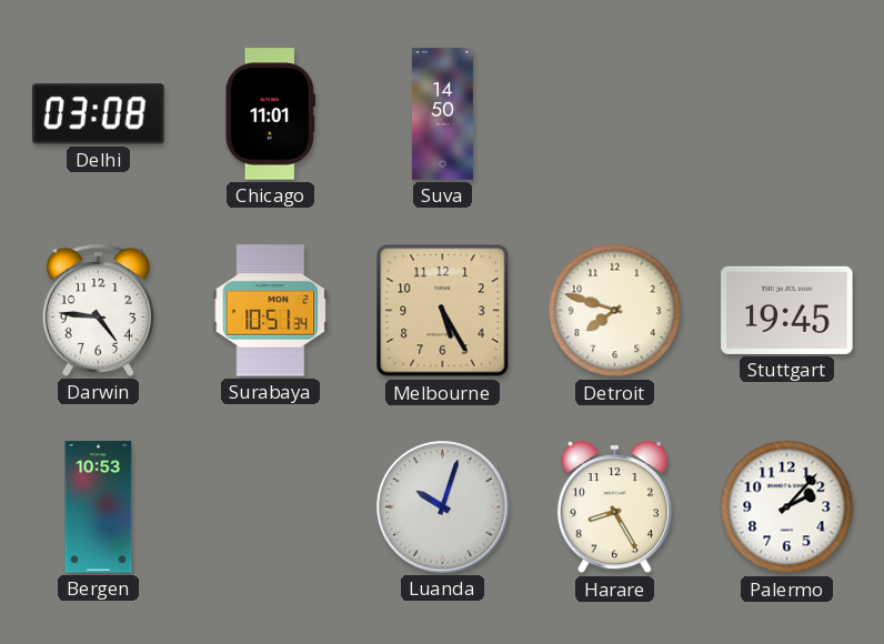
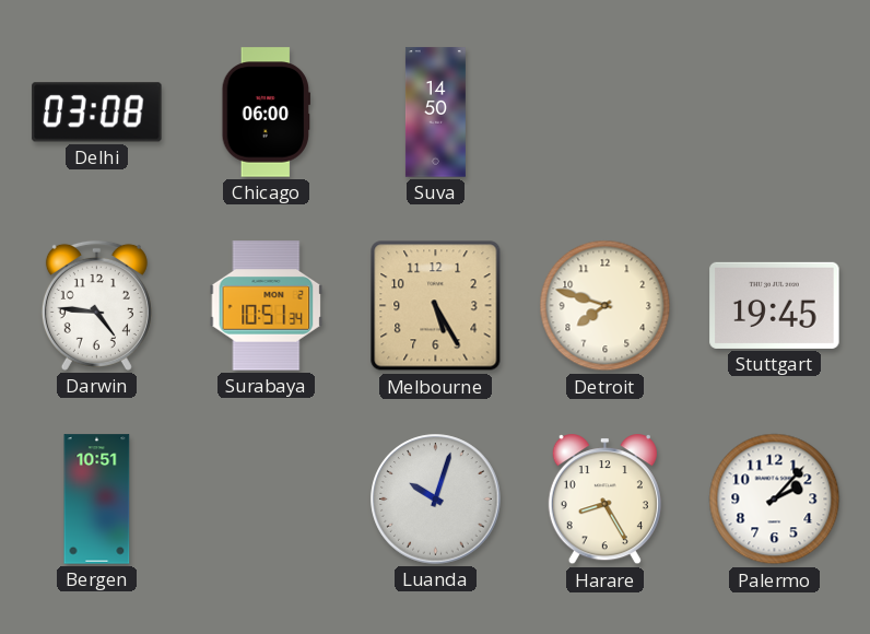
Chicago: 11:01 -> 06:00
Bergen: 10:53 -> 10:51
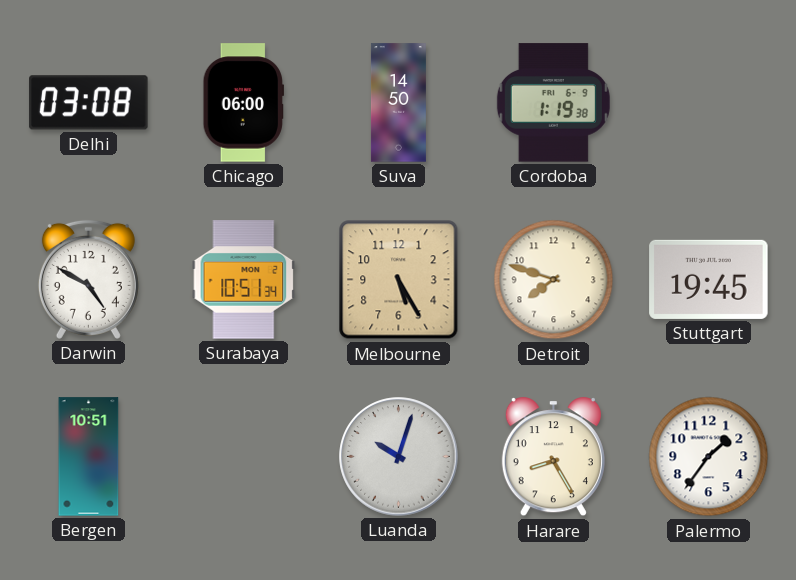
Cordoba: none -> 1:19
Darwin: 4:46 -> 4:50
Palermo: 2:07 -> 1:36
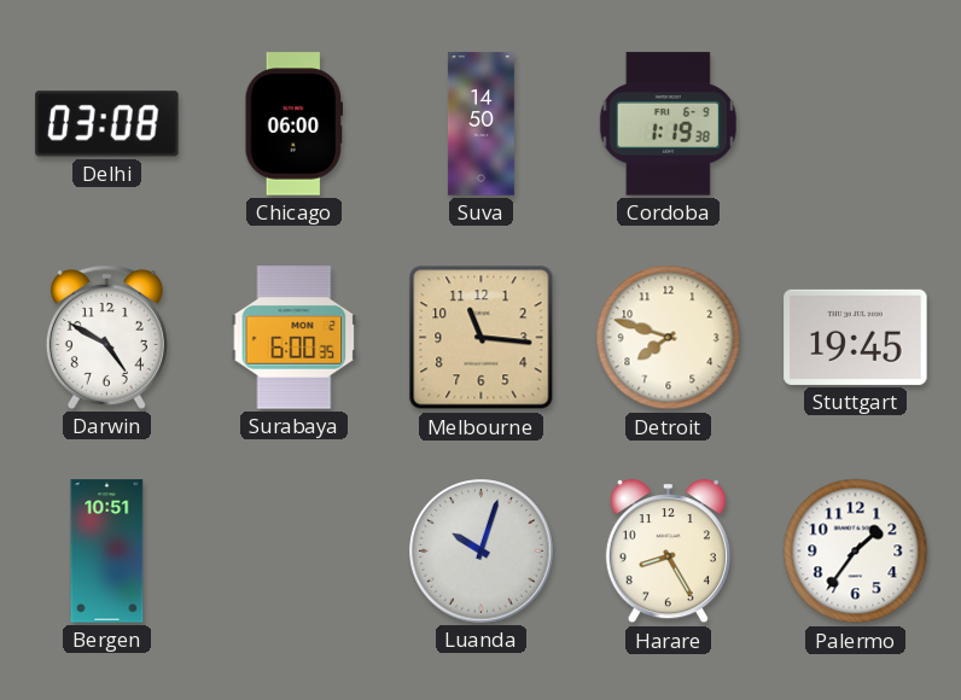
Surabaya: 10:51 -> 6:00
Melbourne: 5:25 -> 11:16
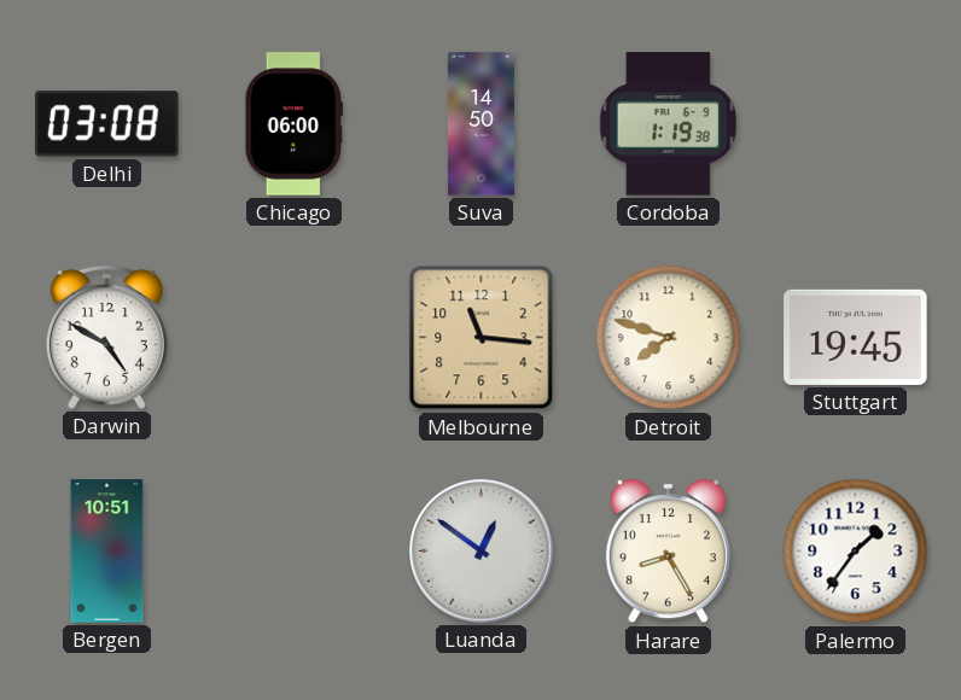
Surabaya: 6:00 -> none
Luanda: 10:03 -> 12:51
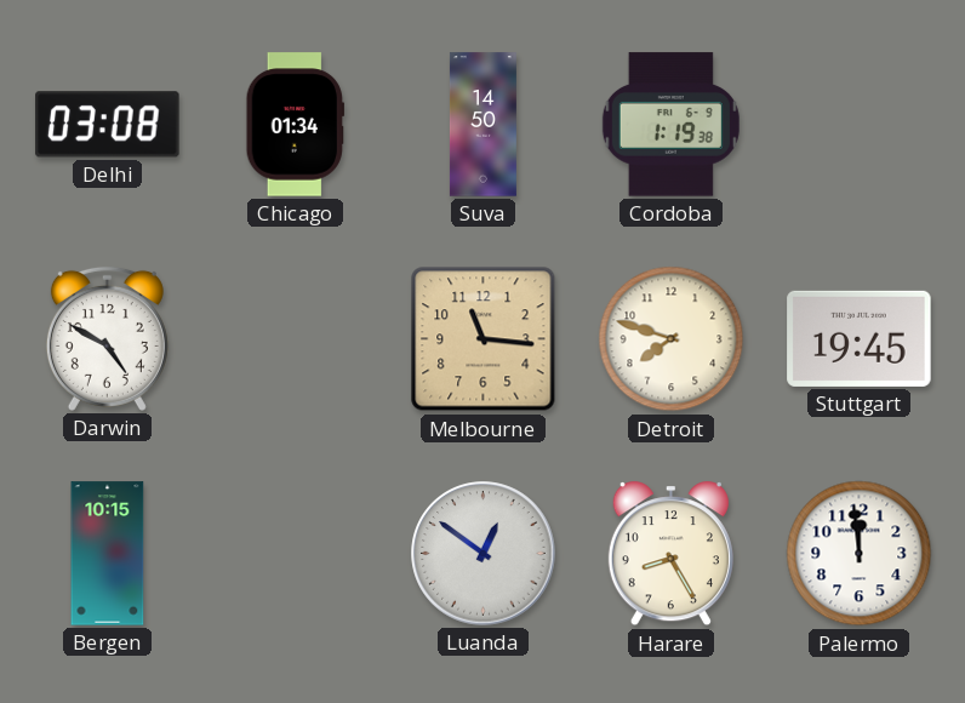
Chicago: 06:00 -> 01:34
Bergen: 10:51 -> 10:15
Palermo: 1:36 -> 11:59
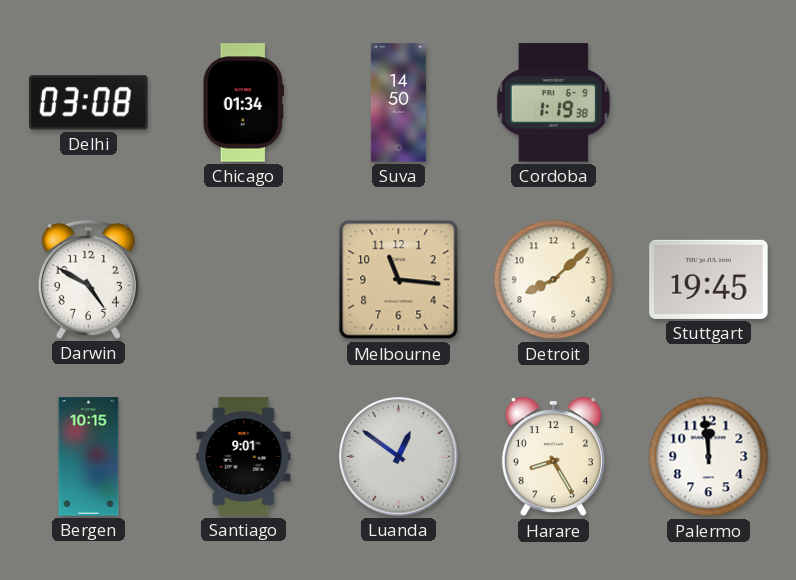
Detroit: 7:48 -> 8:08
Santiago: none -> 9:01
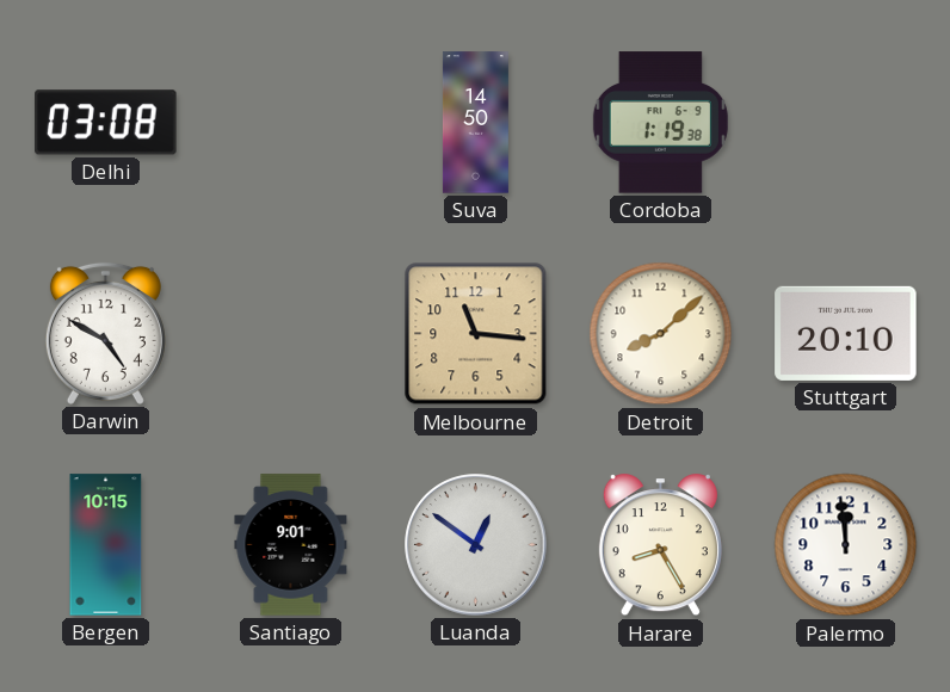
Chicago: 01:34 -> none
Stuttgart: 19:45 -> 20:10
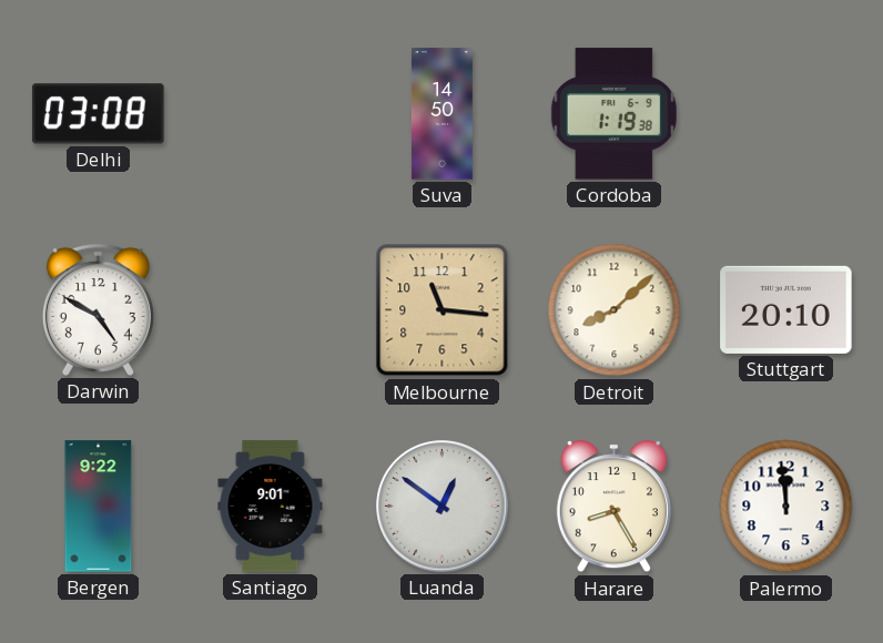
Bergen: 10:15 -> 9:22
